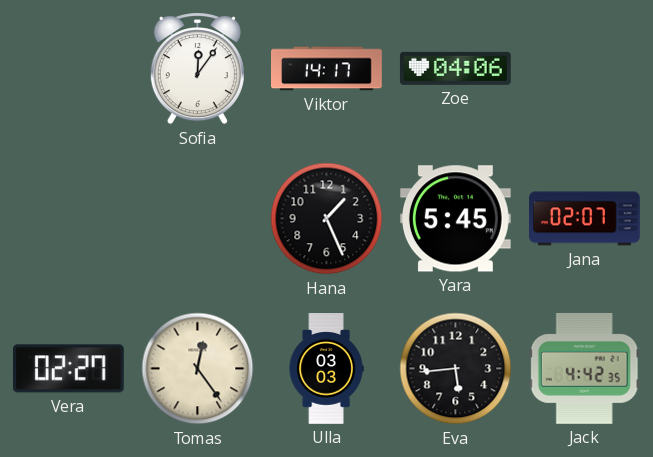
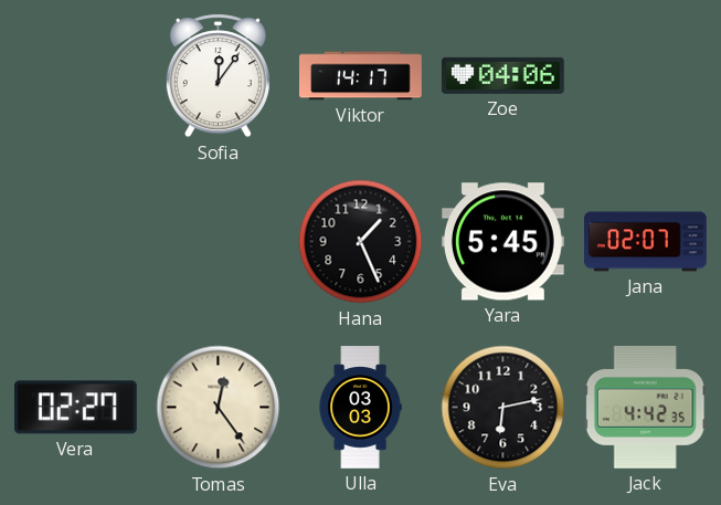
Eva: 5:44 -> 6:13
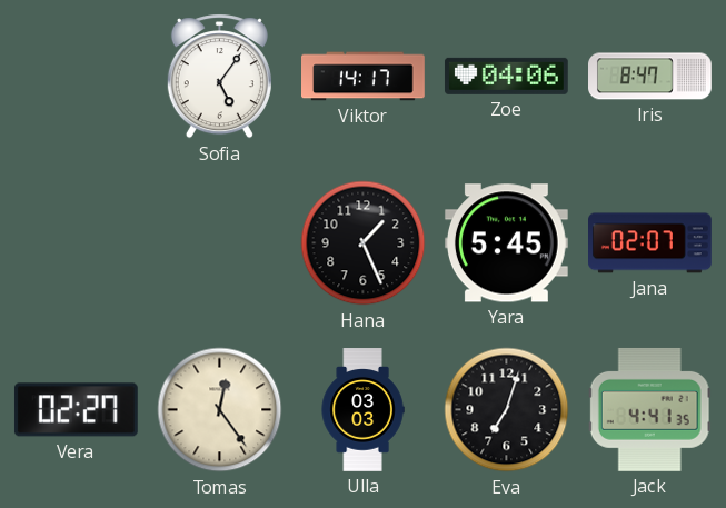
Sofia: 12:06 -> 5:06
Iris: none -> 8:47
Eva: 6:13 -> 7:03
Jack: 4:42 -> 4:41
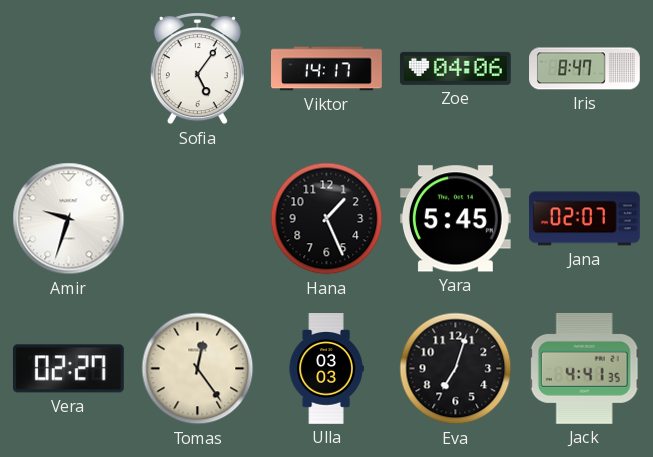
Amir: none -> 9:33
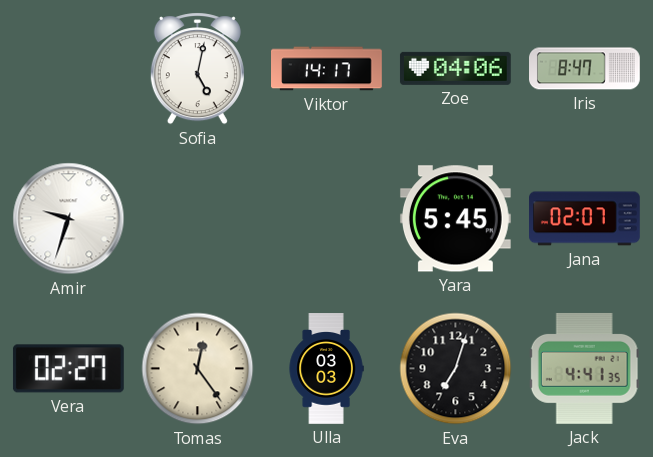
Sofia: 5:06 -> 5:02
Hana: 1:26 -> none
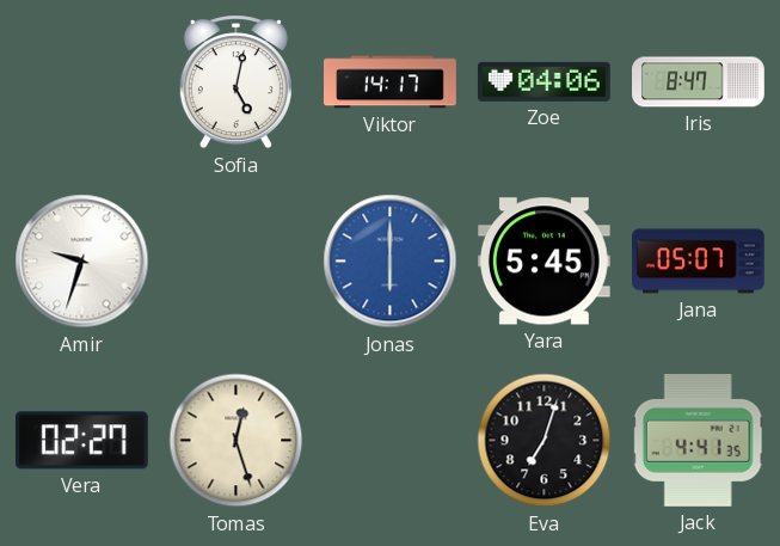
Jonas: none -> 6:00
Jana: 02:07 -> 05:07
Tomas: 12:24 -> 12:27
Ulla: 03:03 -> none
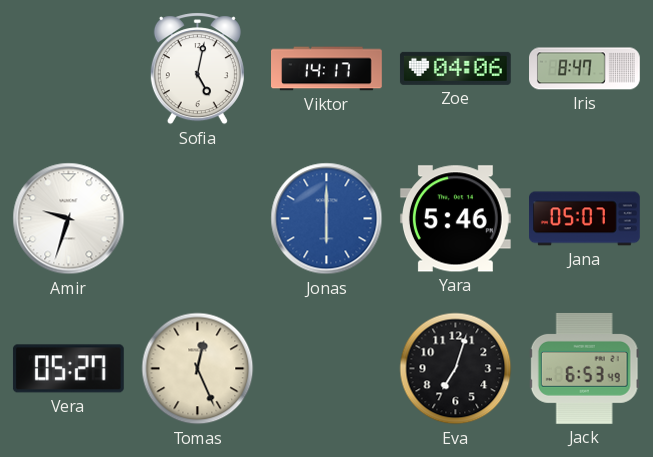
Yara: 5:45 -> 5:46
Vera: 02:27 -> 05:27
Tomas: 12:27 -> 12:26
Jack: 4:41 -> 6:53
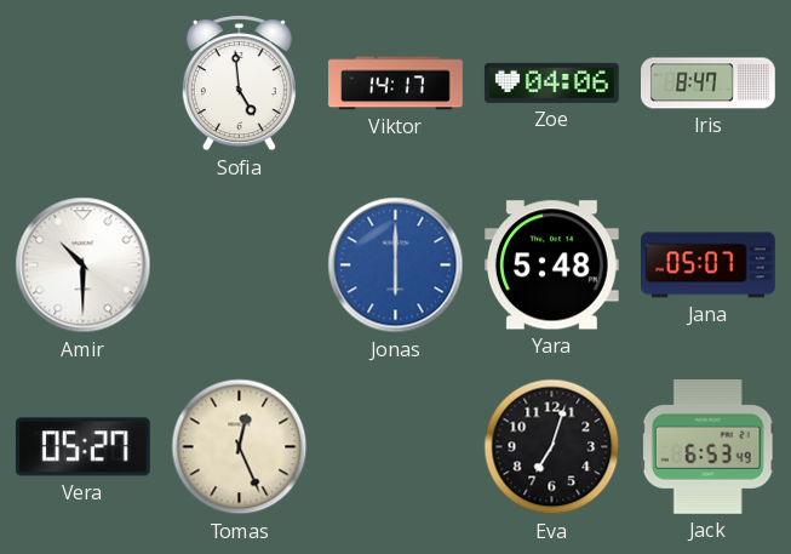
Sofia: 5:02 -> 4:59
Amir: 9:33 -> 10:30
Yara: 5:46 -> 5:48
